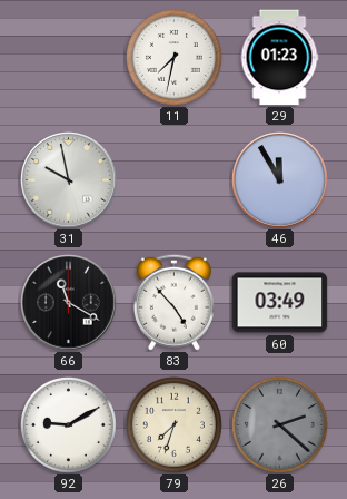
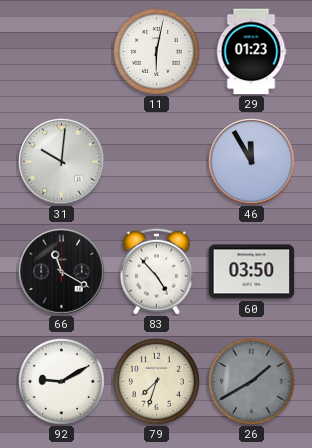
11: 7:32 -> 6:02
31: 9:58 -> 10:01
60: 03:49 -> 03:50
26: 2:22 -> 1:40
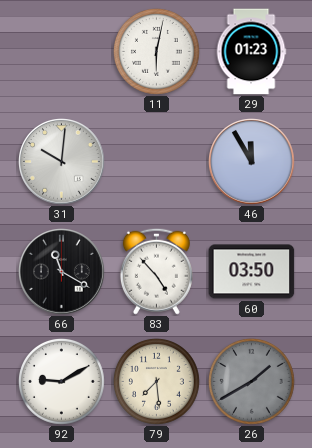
79: 7:33 -> 7:29
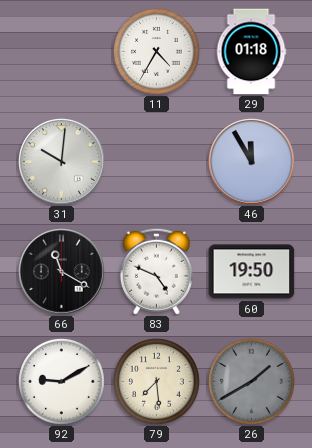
11: 6:02 -> 4:35
29: 01:23 -> 01:18
83: 4:53 -> 4:49
60: 03:50 -> 19:50
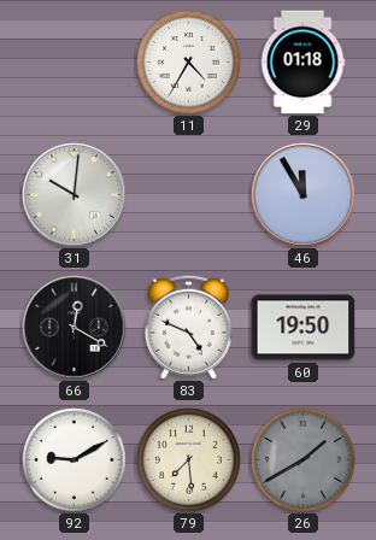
66: 11:20 -> 12:20
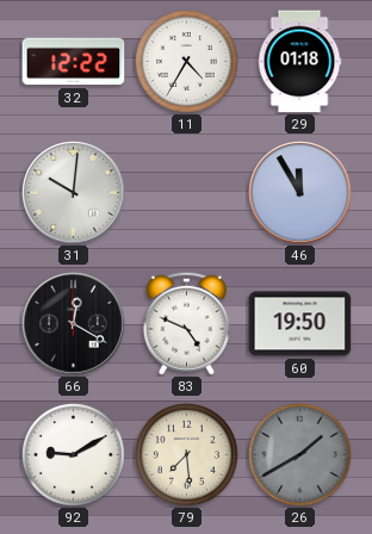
32: none -> 12:22
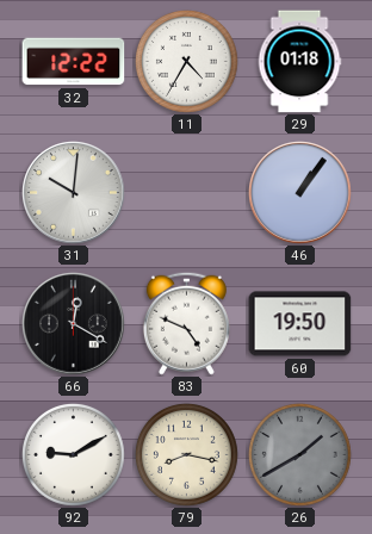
46: 11:55 -> 1:06
79: 7:29 -> 8:17
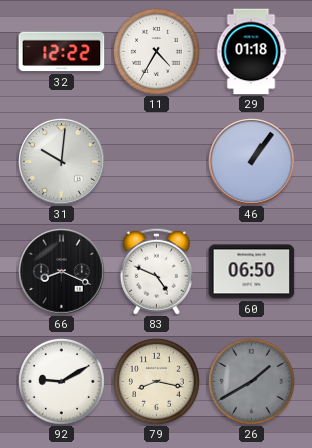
66: 12:20 -> 8:19
60: 19:50 -> 06:50
